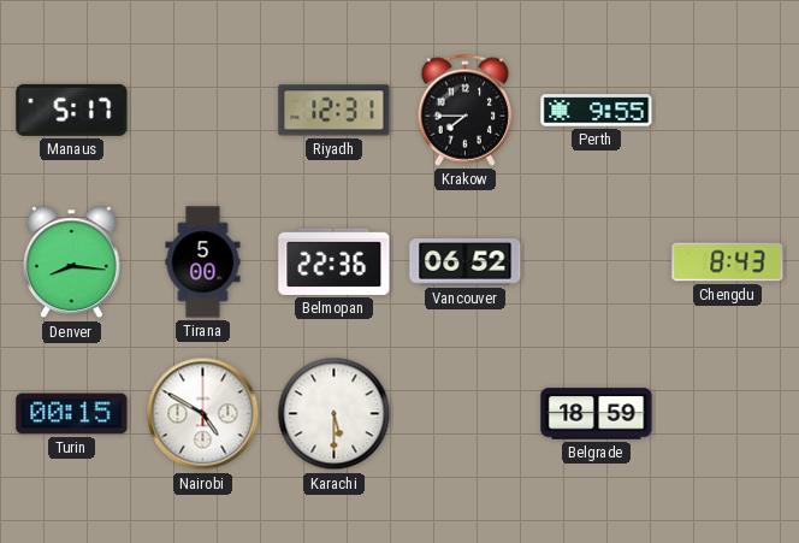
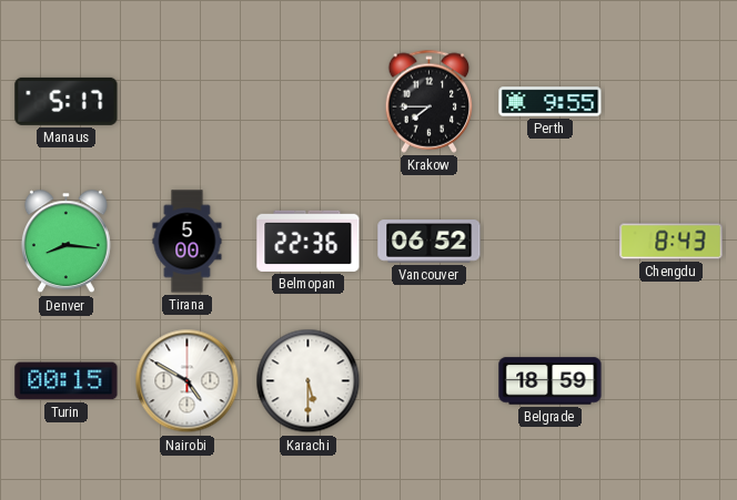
Riyadh: 12:31 -> none
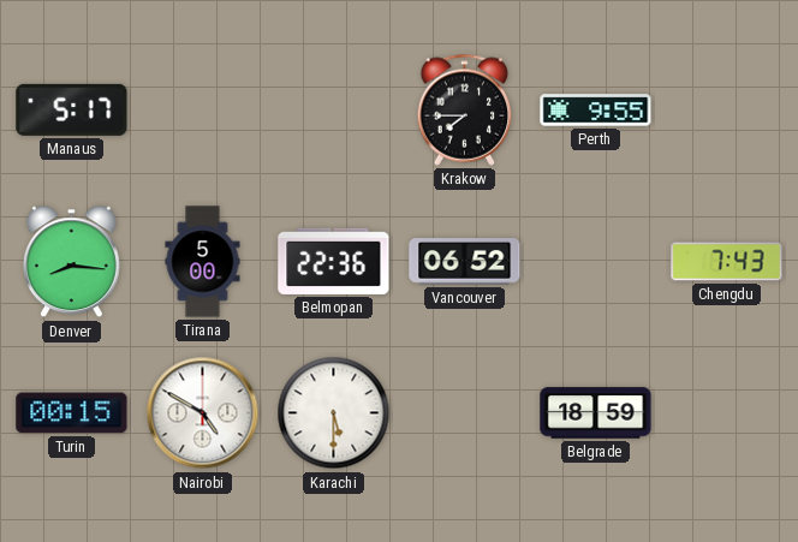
Chengdu: 8:43 -> 7:43
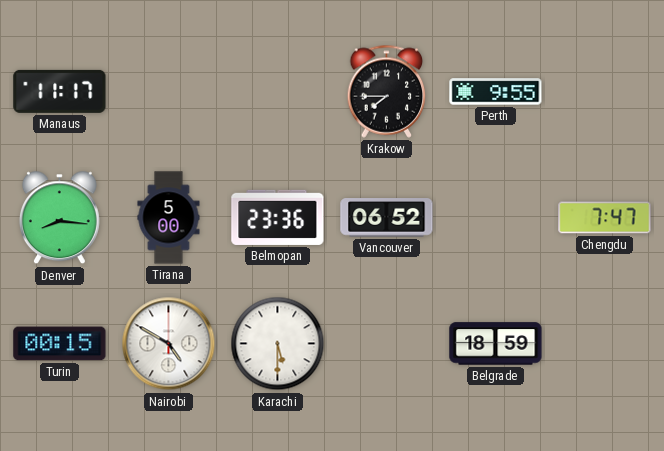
Manaus: 5:17 -> 11:17
Belmopan: 22:36 -> 23:36
Chengdu: 7:43 -> 7:47
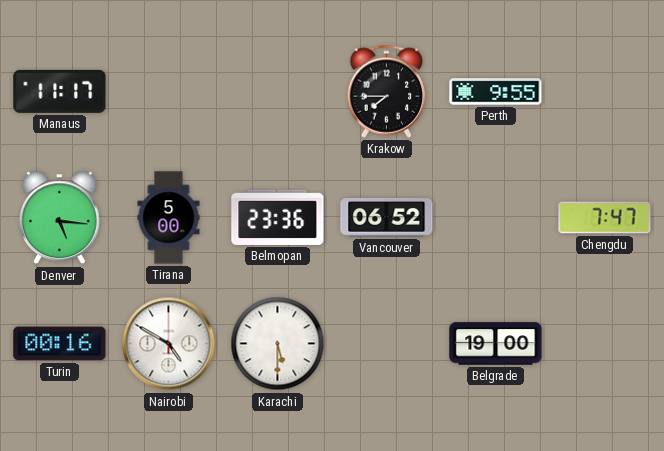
Denver: 8:16 -> 5:16
Turin: 00:15 -> 00:16
Belgrade: 18:59 -> 19:00
